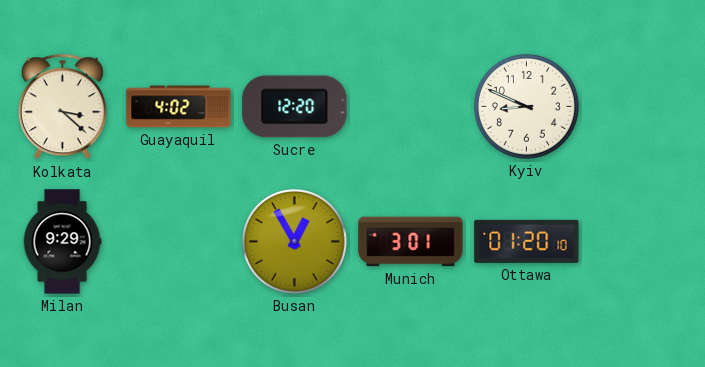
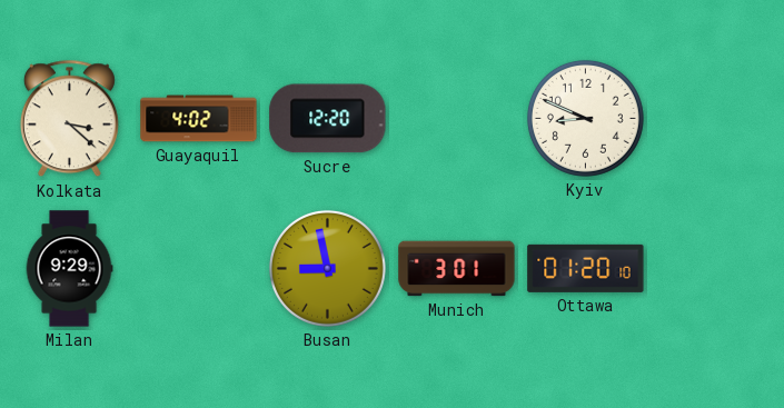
Busan: 12:55 -> 8:58
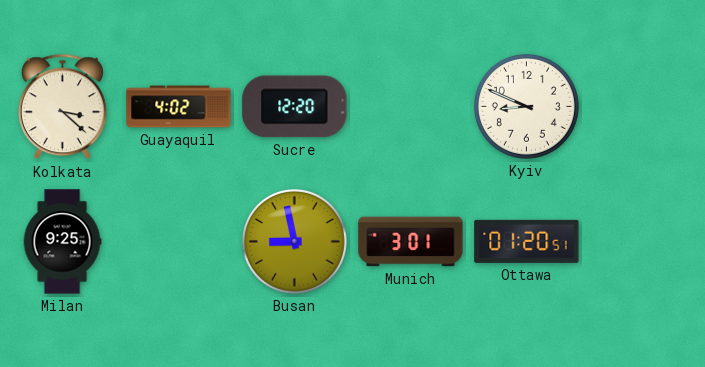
Milan: 9:29 -> 9:25
Ottawa: 01:20:10 -> 01:20:51
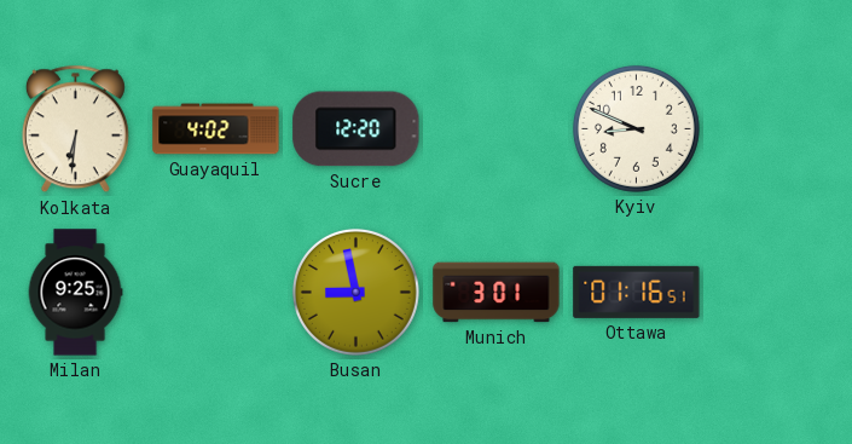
Kolkata: 3:22 -> 6:31
Ottawa: 01:20 -> 01:16
